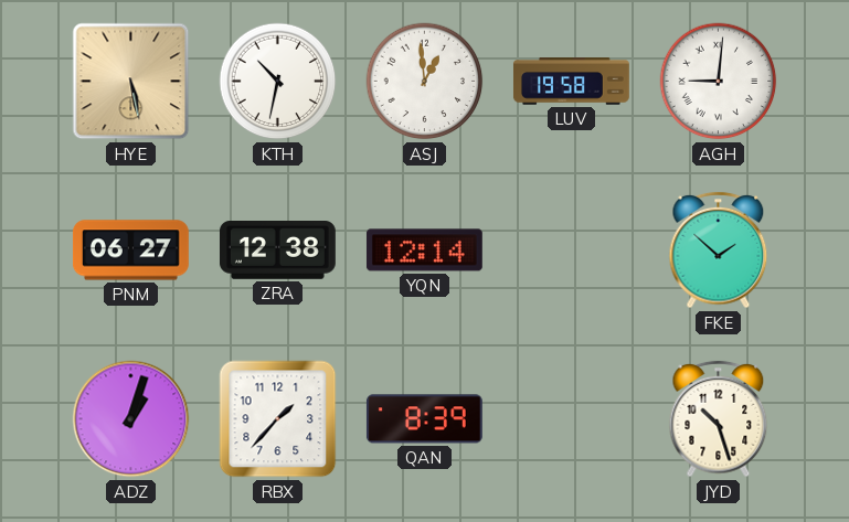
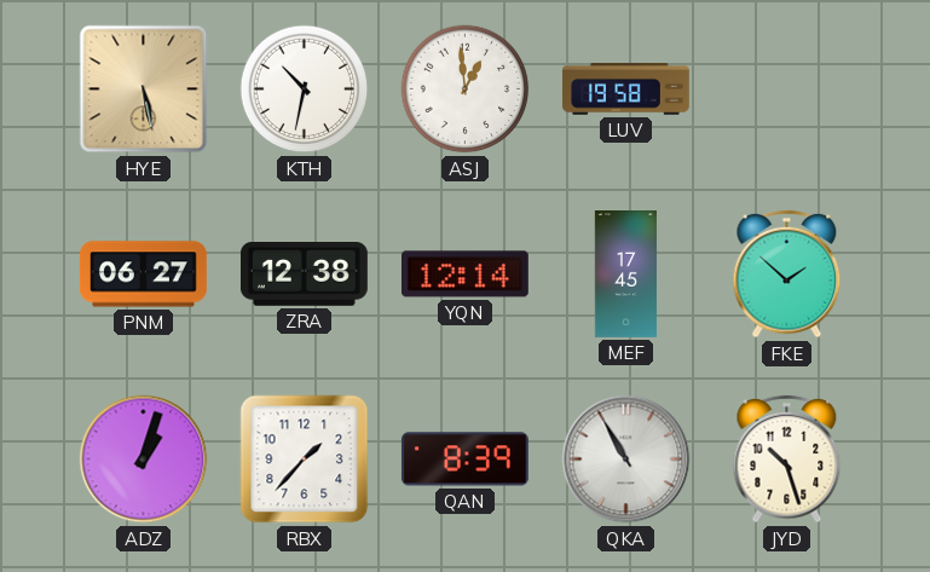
AGH: 9:01 -> none
MEF: none -> 17:45
QKA: none -> 10:55
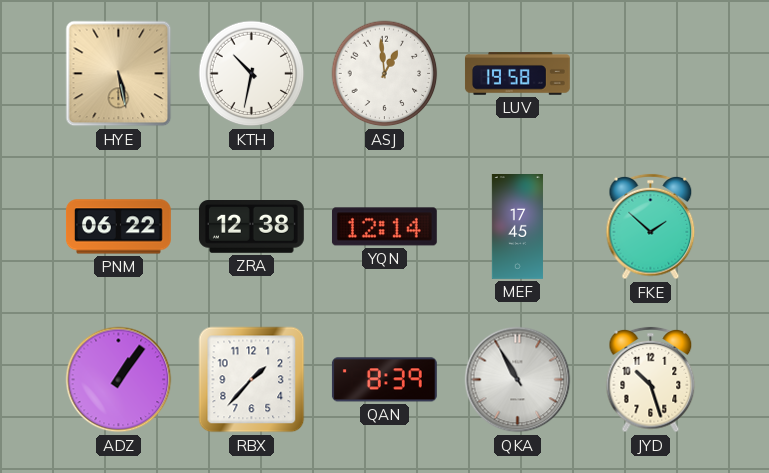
PNM: 06:27 -> 06:22
ADZ: 1:03 -> 1:06
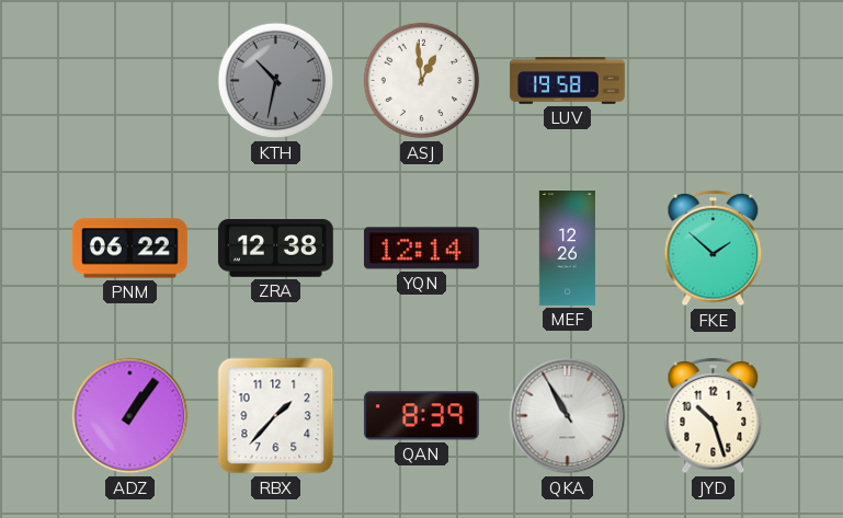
HYE: 5:28 -> none
KTH dial: white -> grey
MEF: 17:45 -> 12:26
